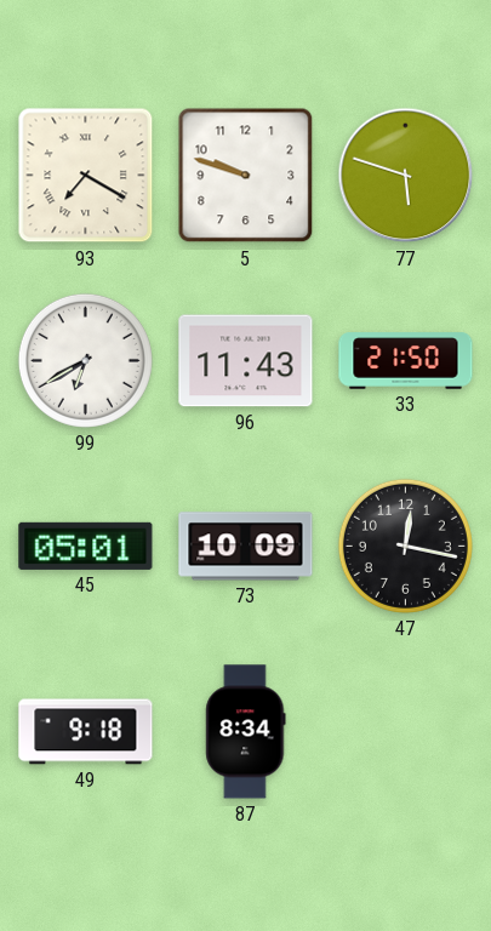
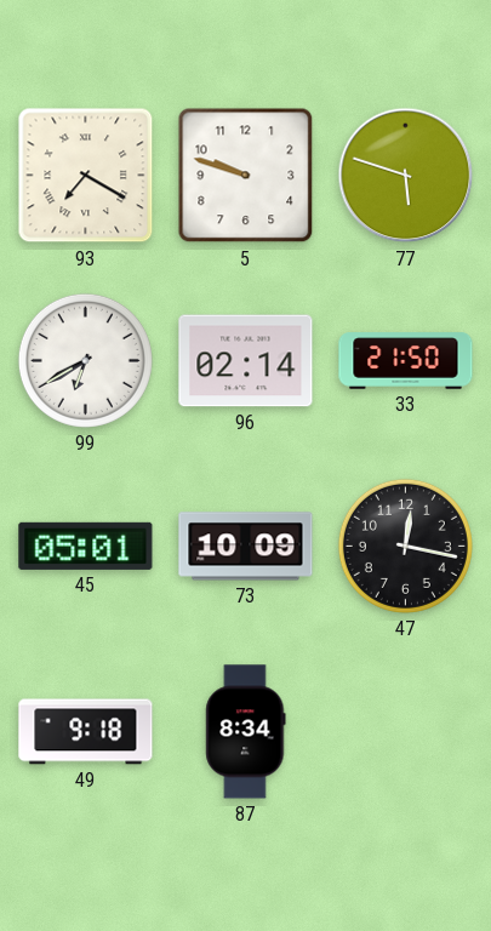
96: 11:43 -> 02:14
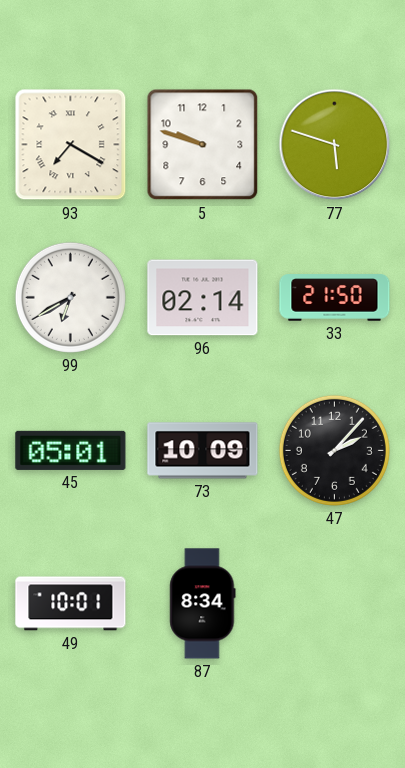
47: 12:17 -> 2:07
49: 9:18 -> 10:01
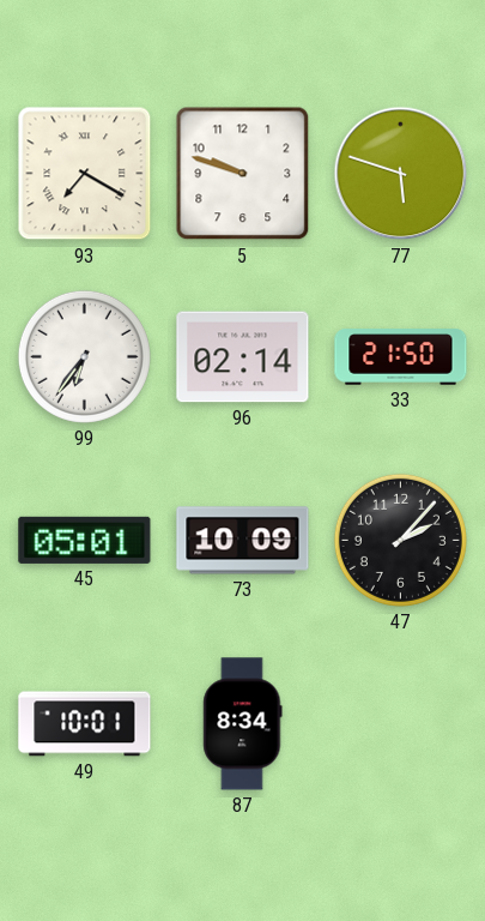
99: 6:40 -> 6:36
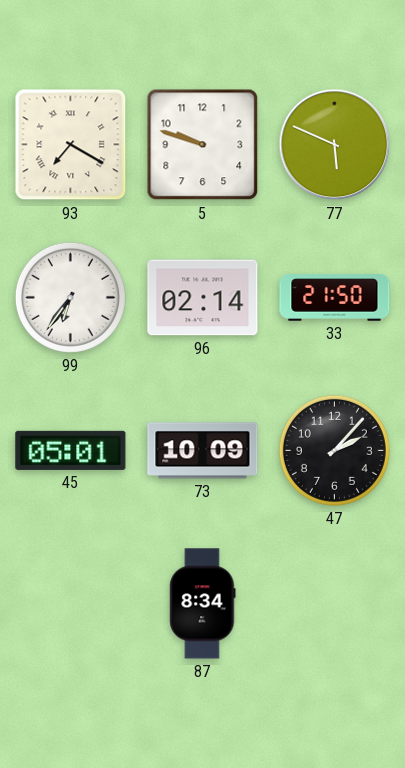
77: 5:48 -> 5:49
49: 10:01 -> none
